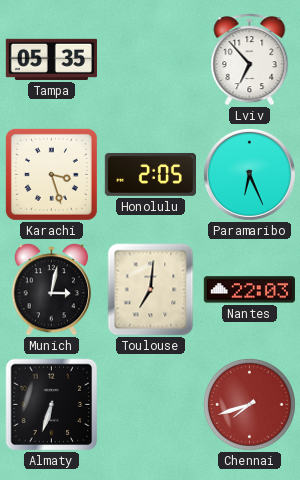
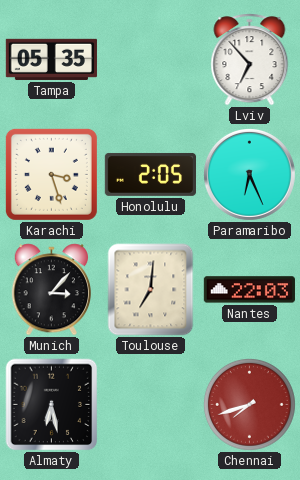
Munich: 3:02 -> 3:07
Almaty: 6:33 -> 6:28
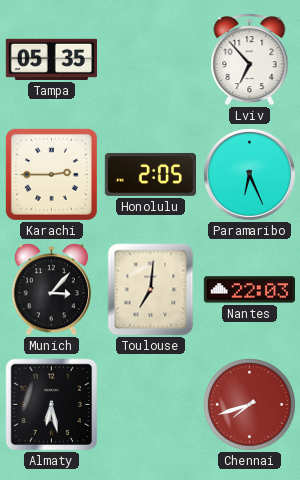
Karachi: 3:27 -> 2:45
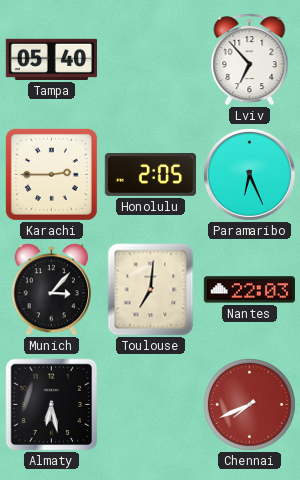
Tampa: 05:35 -> 05:40
Chennai: 7:42 -> 7:41
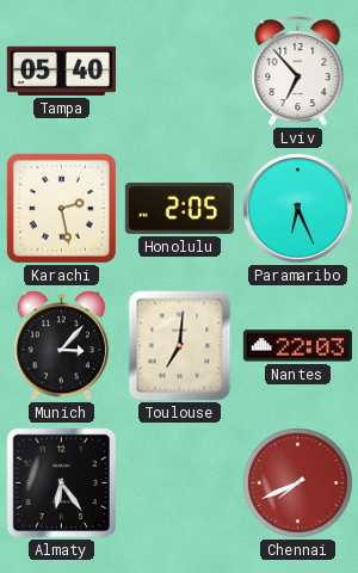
Karachi: 2:45 -> 2:28
Almaty: 6:28 -> 6:24
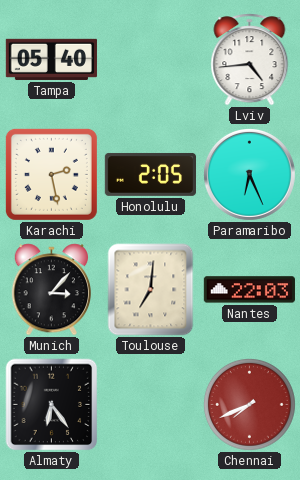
Lviv: 6:53 -> 4:44
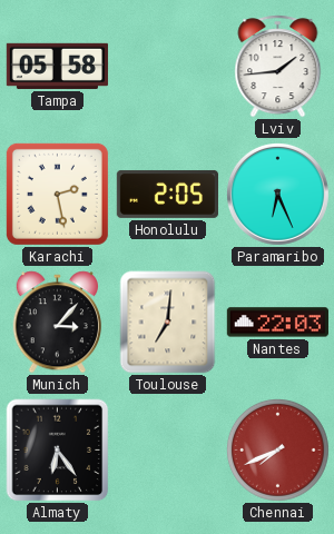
Tampa: 05:40 -> 05:58
Lviv: 4:44 -> 1:44
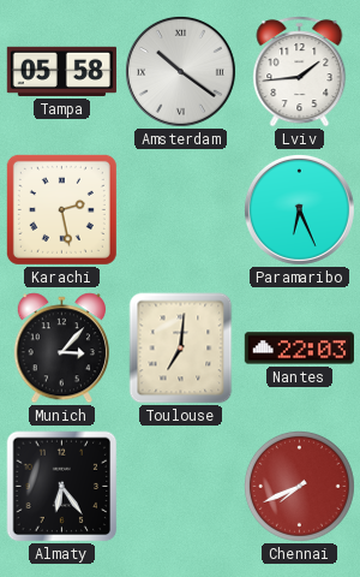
Amsterdam: none -> 10:21
Honolulu: 2:05 -> none
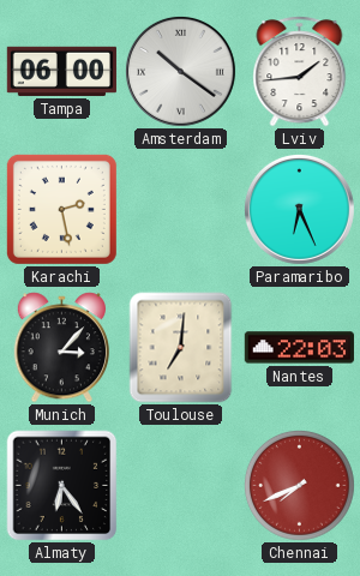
Tampa: 05:58 -> 06:00
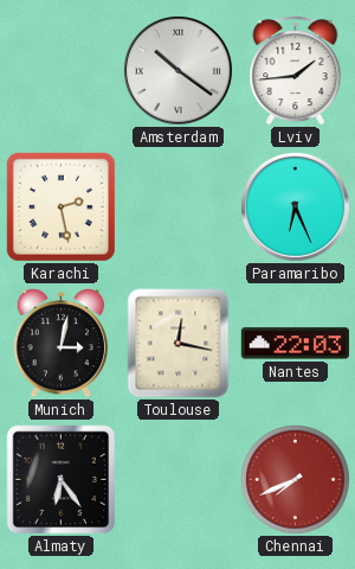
Tampa: 06:00 -> none
Munich: 3:07 -> 3:02
Toulouse: 7:01 -> 12:17
